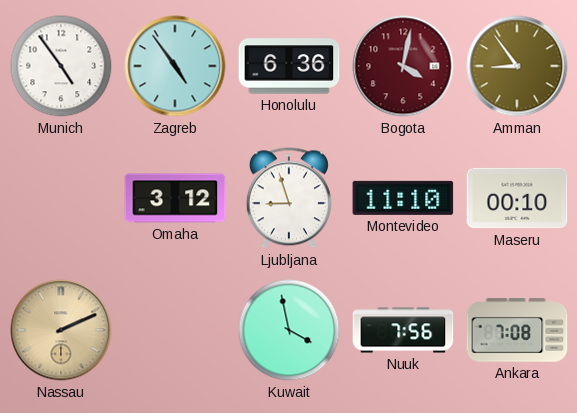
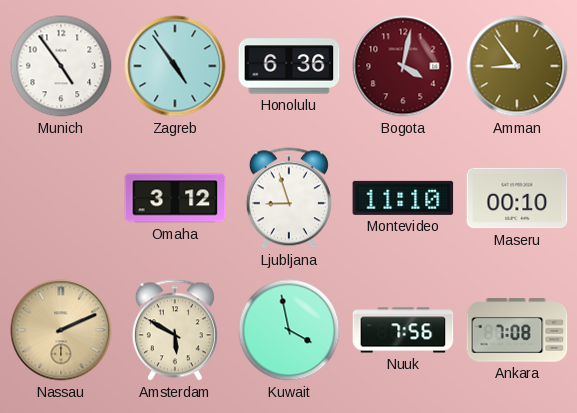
Amsterdam: none -> 5:50
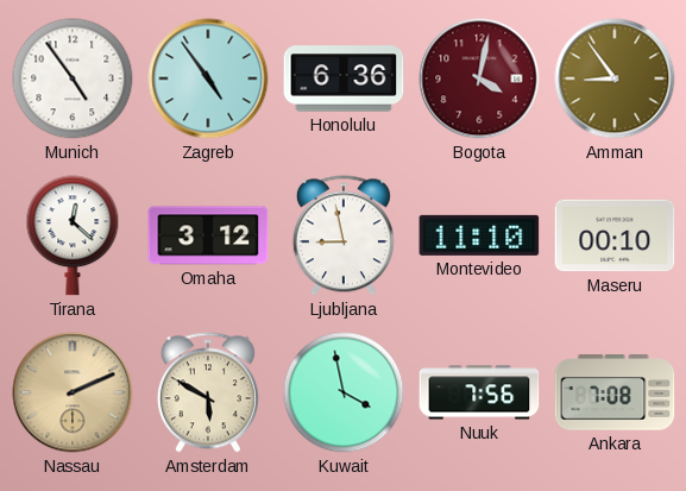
Tirana: none -> 12:22
Ljubljana: 8:57 -> 8:58
